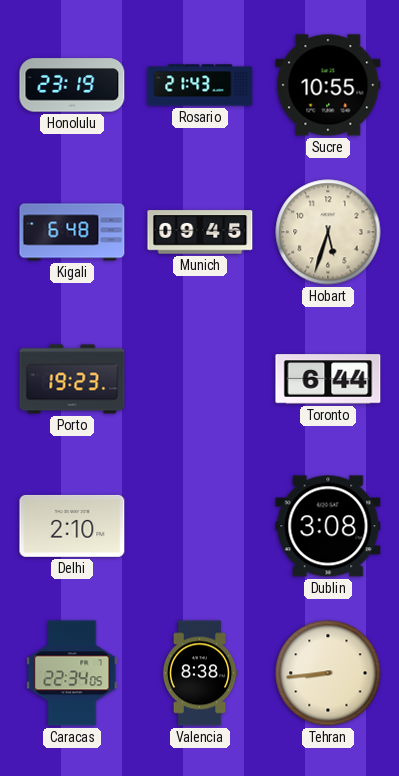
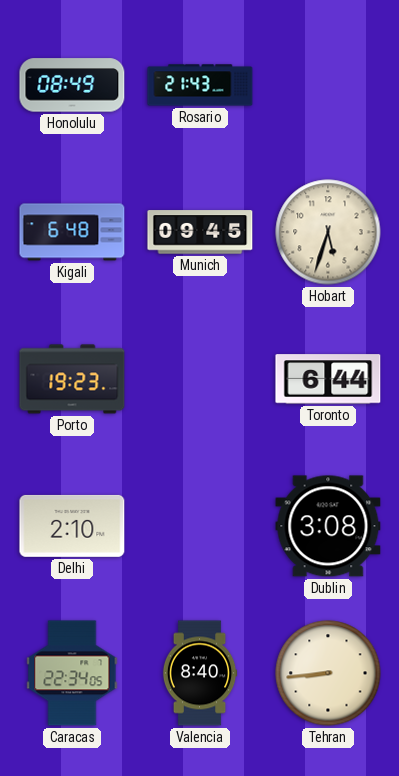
Honolulu: 23:19 -> 08:49
Sucre: 10:55 -> none
Valencia: 8:38 -> 8:40
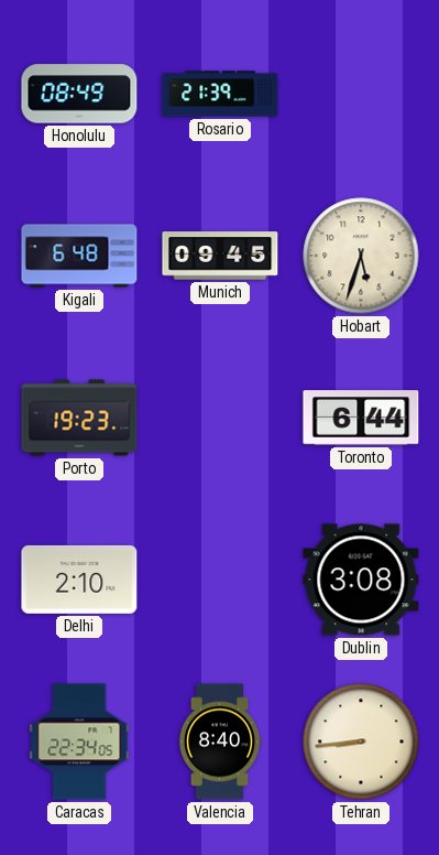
Rosario: 21:43 -> 21:39
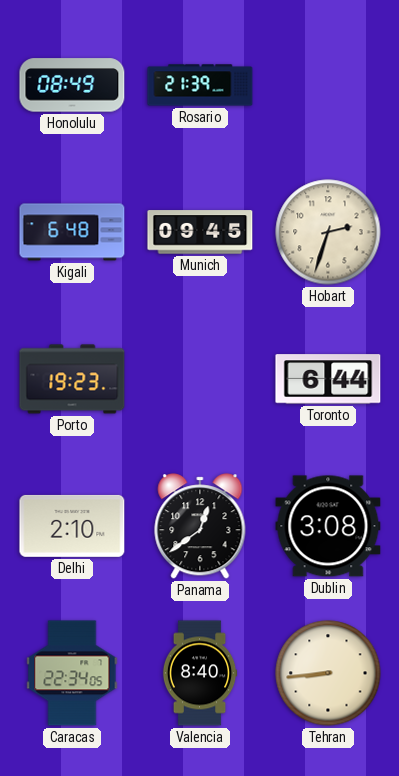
Hobart: 5:33 -> 2:33
Panama: none -> 12:39
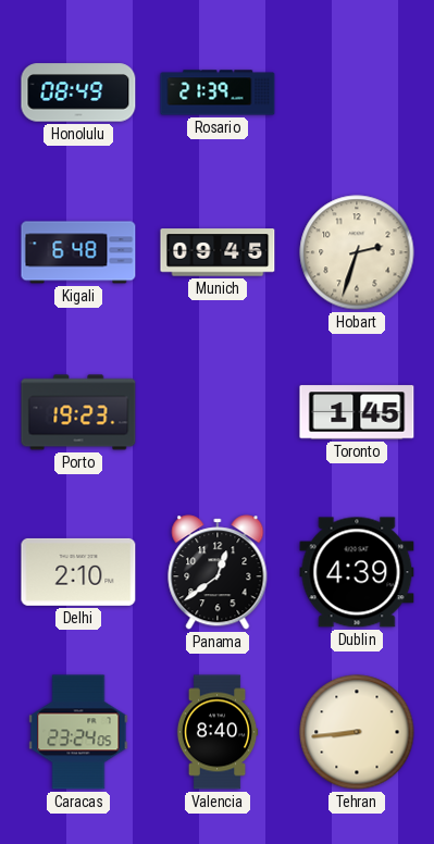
Toronto: 6:44 -> 1:45
Dublin: 3:08 -> 4:39
Caracas: 22:34 -> 23:24
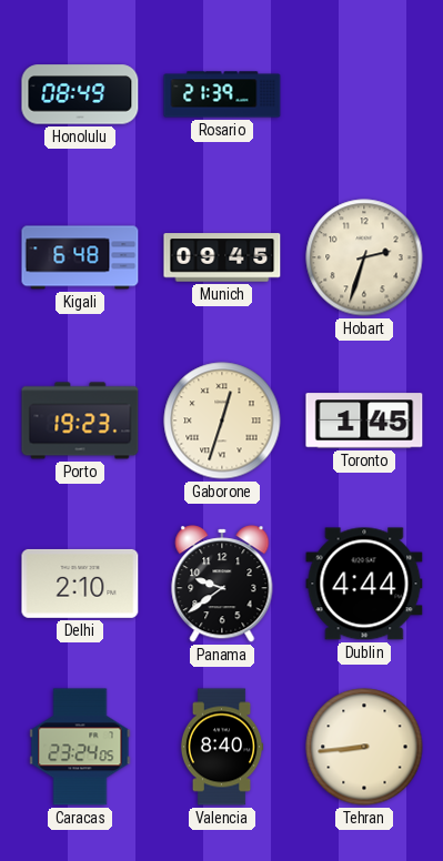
Gaborone: none -> 12:33
Panama: 12:39 -> 9:39
Dublin: 4:39 -> 4:44
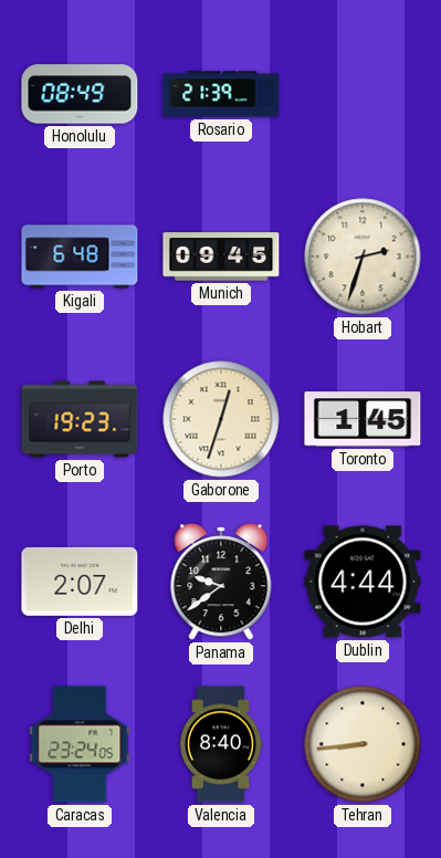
Delhi: 2:10 -> 2:07
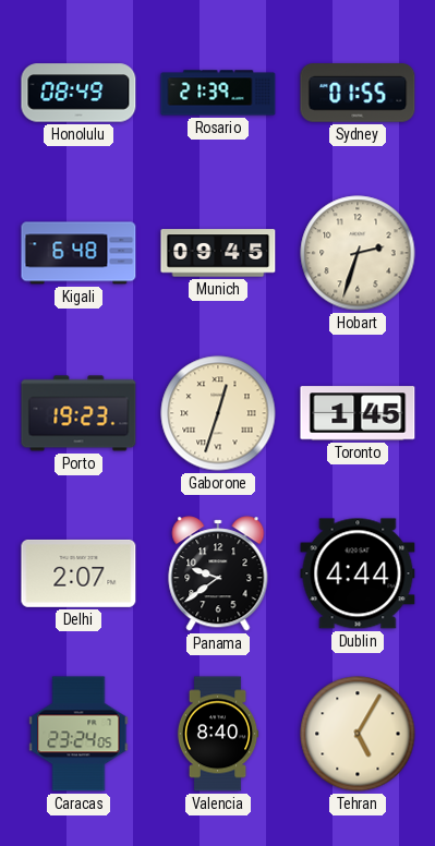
Sydney: none -> 01:55
Tehran: 8:44 -> 5:05
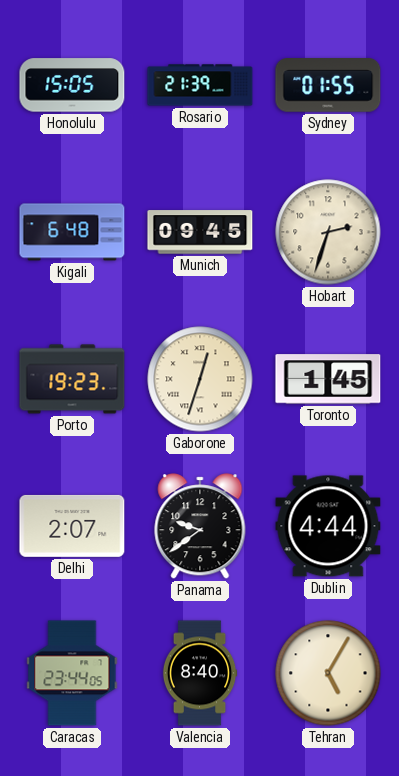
Honolulu: 08:49 -> 15:05
Caracas: 23:24 -> 23:44
